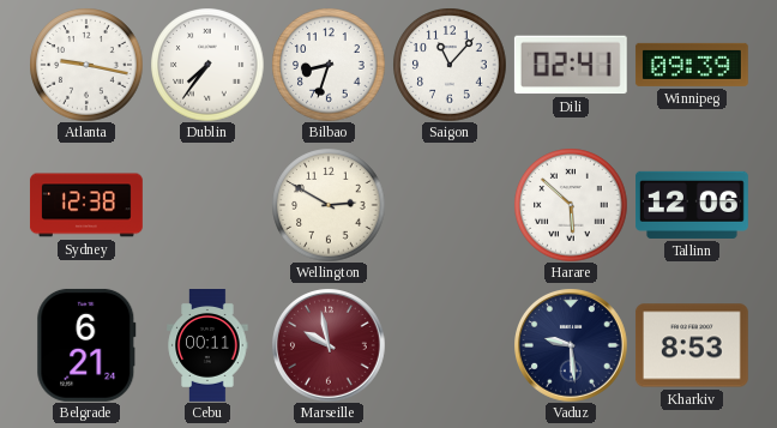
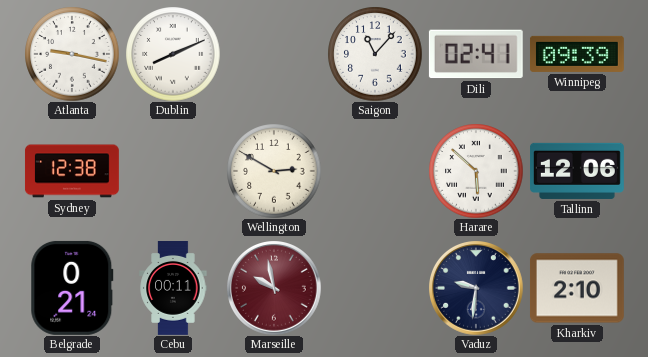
Dublin: 7:36 -> 8:11
Bilbao: 8:33 -> none
Belgrade: 6:21 -> 0:21
Vaduz: 9:29 -> 9:31
Kharkiv: 8:53 -> 2:10
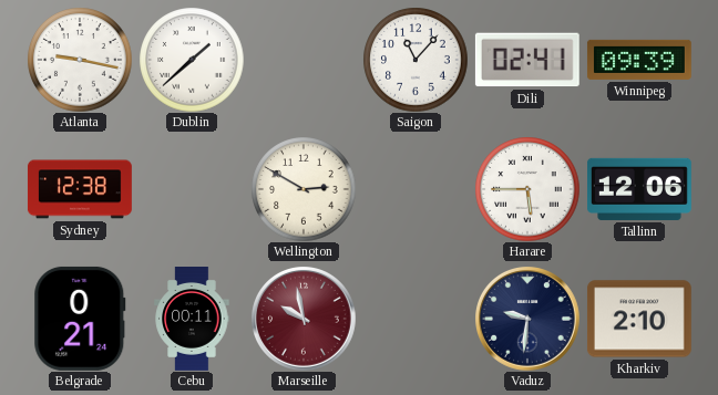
Dublin: 8:11 -> 1:38
Harare: 5:52 -> 5:45
